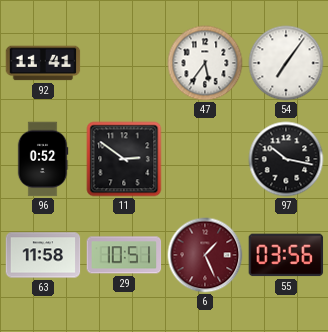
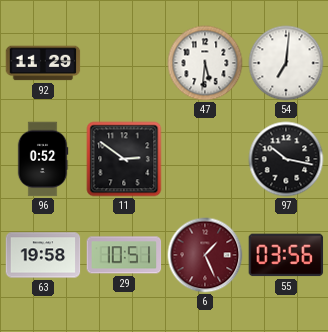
92: 11:41 -> 11:29
47: 5:36 -> 5:31
54: 7:06 -> 7:01
63: 11:58 -> 19:58
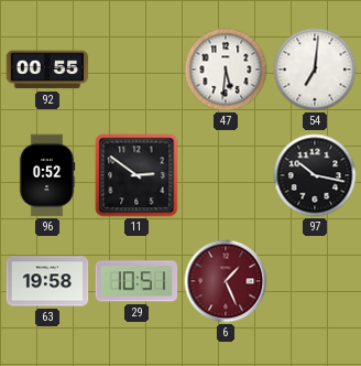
92: 11:29 -> 00:55
55: 03:56 -> none
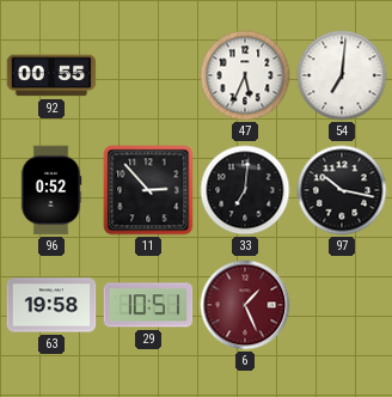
47: 5:31 -> 5:34
11: 2:51 -> 2:53
33: none -> 7:01
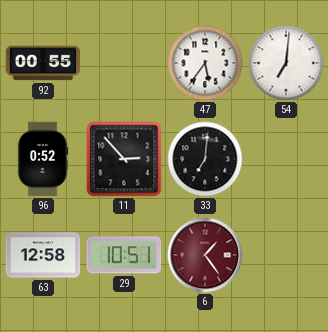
47: 5:34 -> 5:36
97: 10:17 -> none
63: 19:58 -> 12:58
6: 1:26 -> 1:24
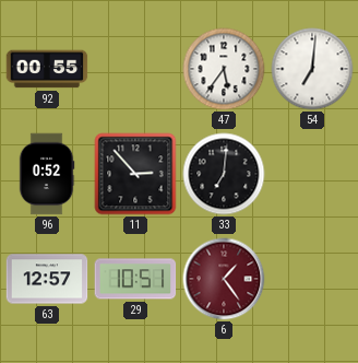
63: 12:58 -> 12:57
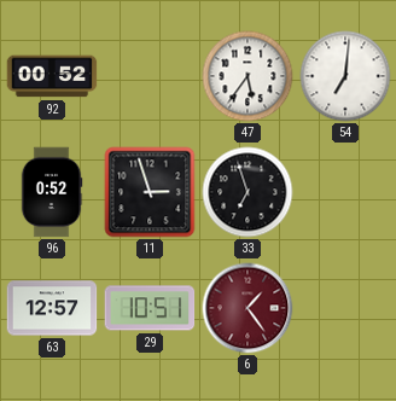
92: 00:55 -> 00:52
11: 2:53 -> 2:57
33: 7:01 -> 6:57
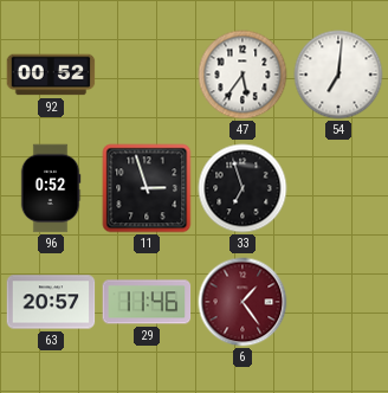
63: 12:57 -> 20:57
29: 10:51 -> 11:46
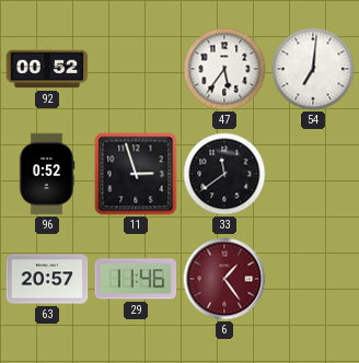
33: 6:57 -> 11:39
